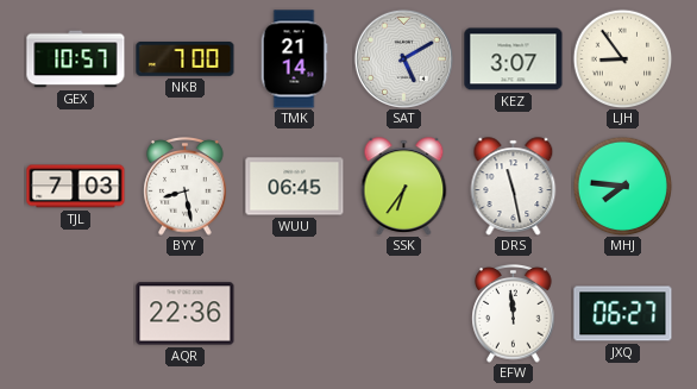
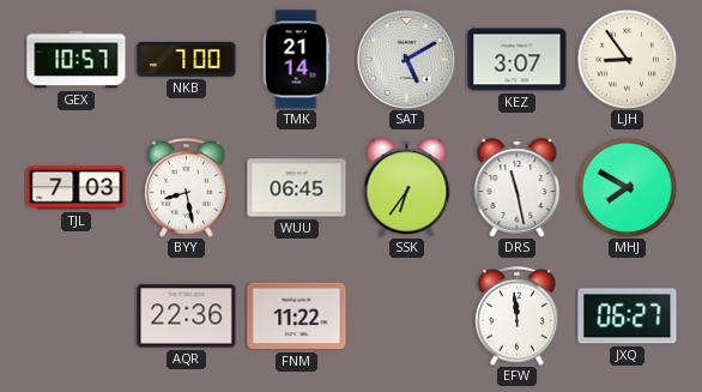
MHJ: 7:46 -> 7:50
FNM: none -> 11:22
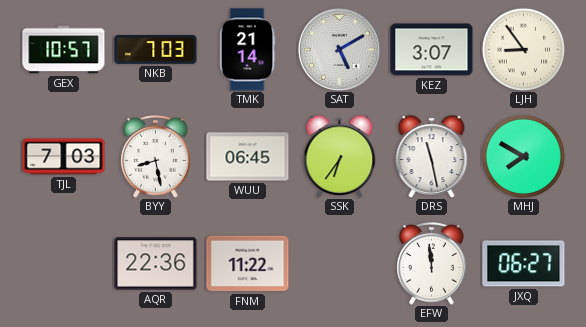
NKB: 7:00 -> 7:03
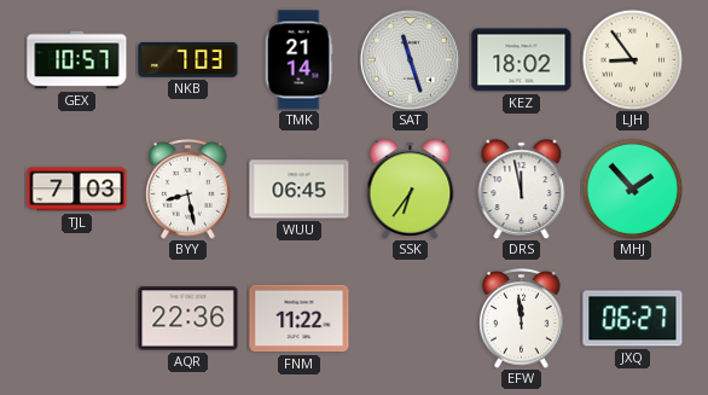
SAT: 5:10 -> 11:27
KEZ: 3:07 -> 18:02
DRS: 11:28 -> 11:58
MHJ: 7:50 -> 1:53
